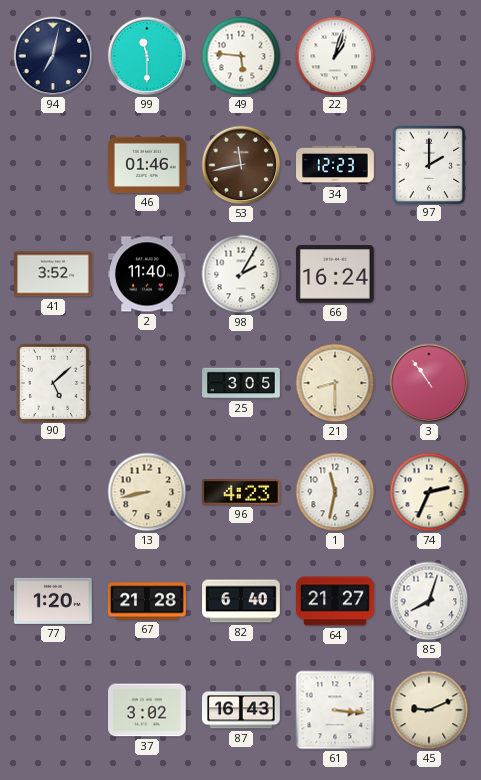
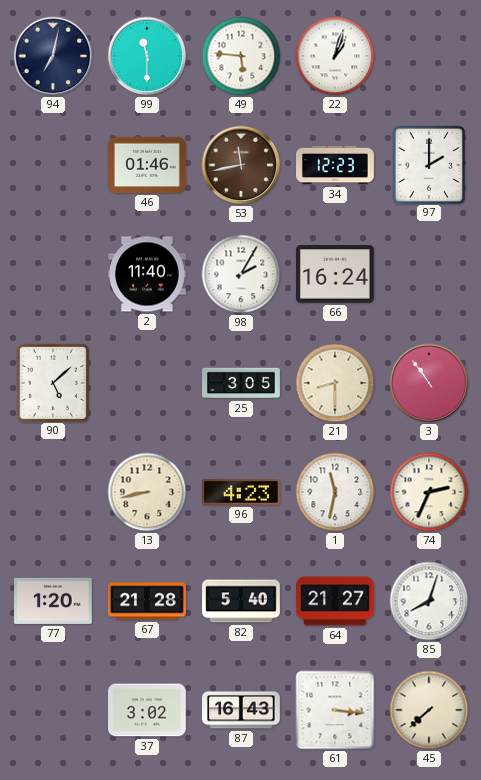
41: 3:52 -> none
82: 6:40 -> 5:40
45: 9:11 -> 7:38
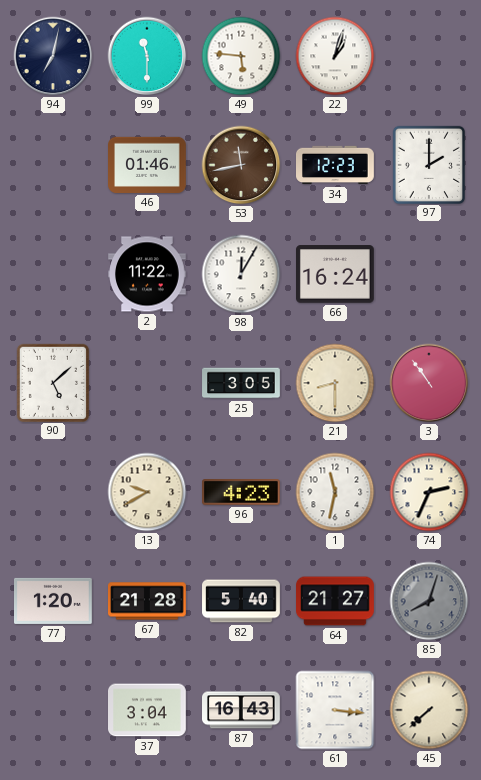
2: 11:40 -> 11:22
98: 2:05 -> 12:05
13: 8:43 -> 9:40
85 dial: white -> grey
37: 3:02 -> 3:04
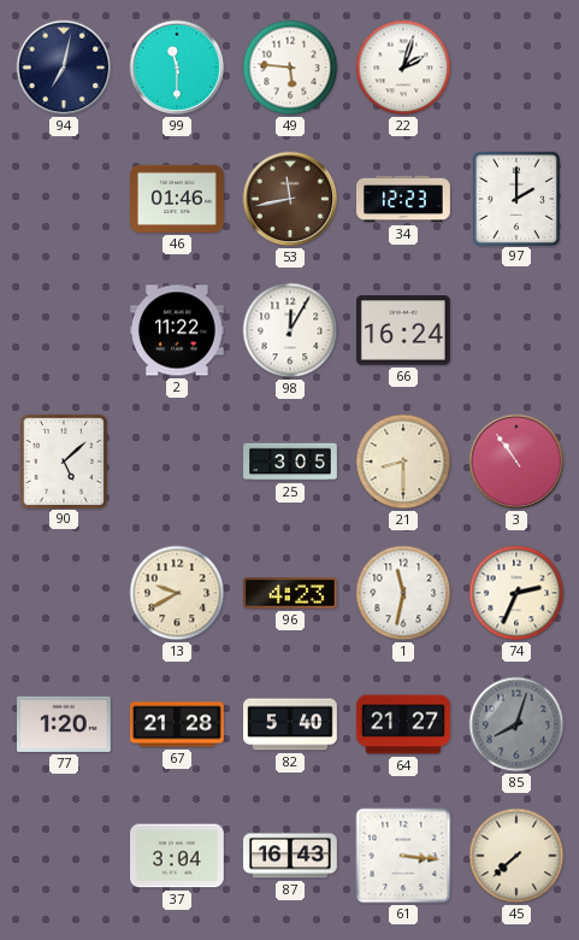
22: 1:03 -> 2:03
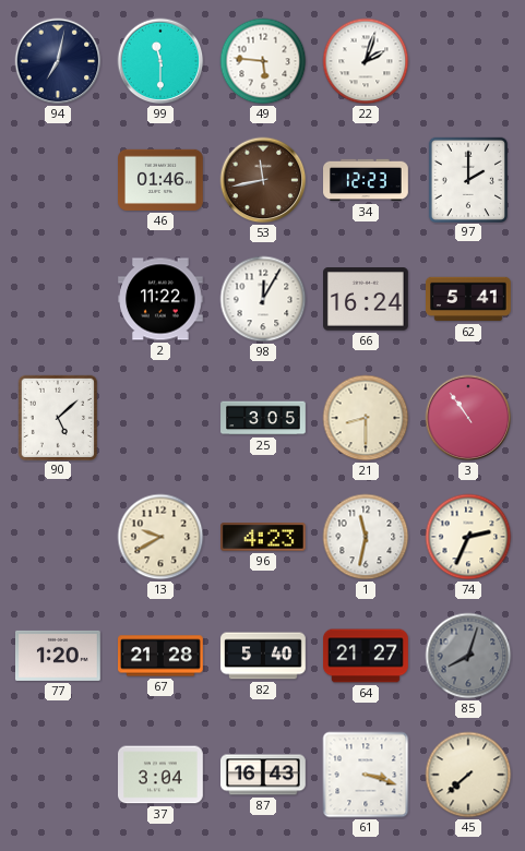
62: none -> 5:41
61: 3:16 -> 3:18
